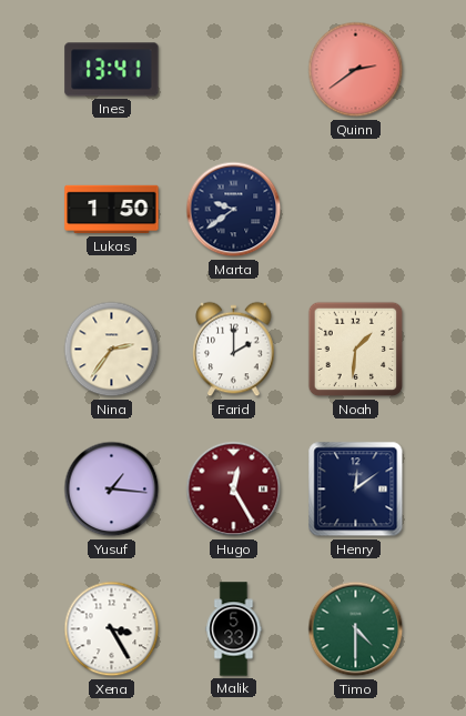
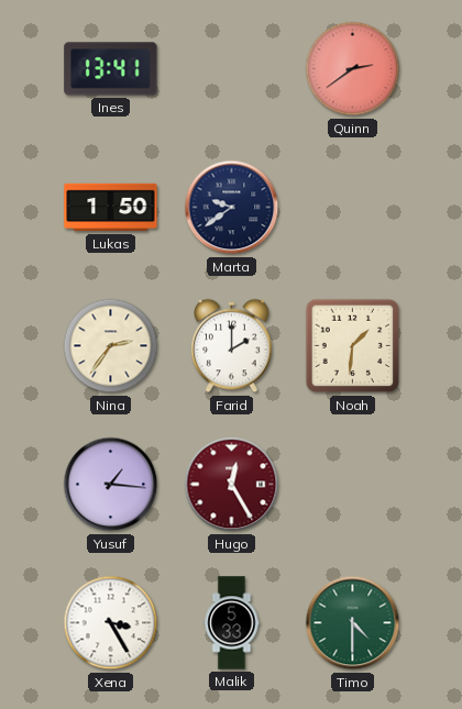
Henry: 12:09 -> none
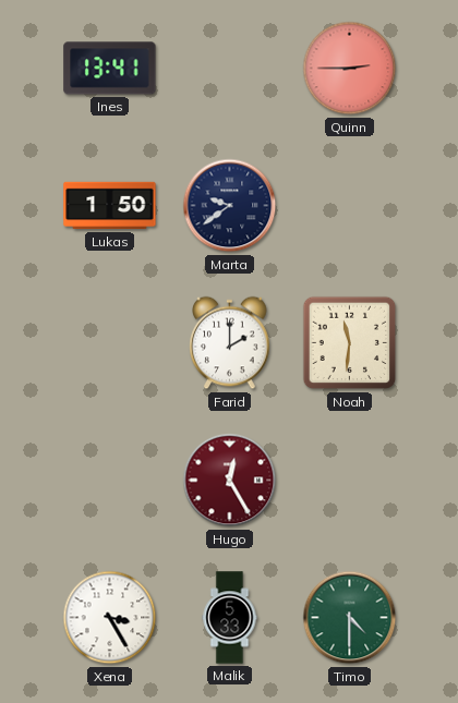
Quinn: 2:39 -> 2:45
Nina: 2:36 -> none
Noah: 1:31 -> 11:31
Yusuf: 1:16 -> none
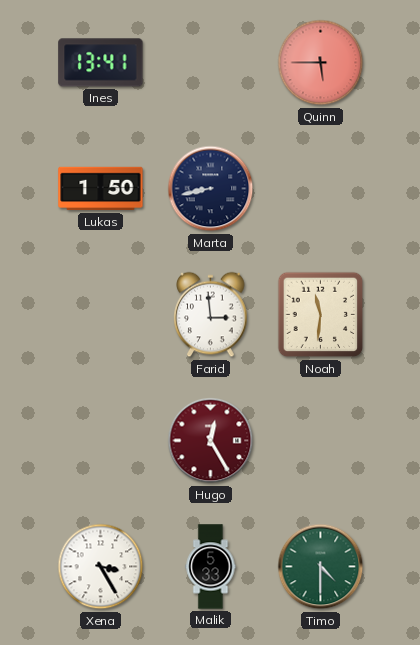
Quinn: 2:45 -> 5:45
Marta: 9:39 -> 8:43
Farid: 2:00 -> 2:59
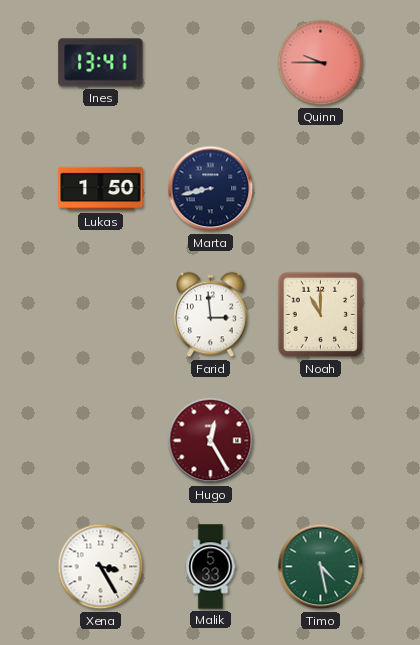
Quinn: 5:45 -> 9:45
Noah: 11:31 -> 11:00
Timo: 4:30 -> 4:28
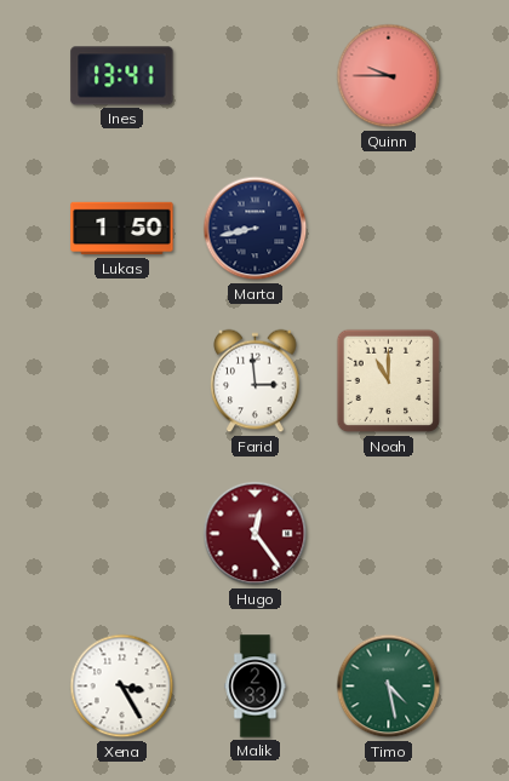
Hugo: 12:25 -> 12:24
Malik: 5:33 -> 2:33
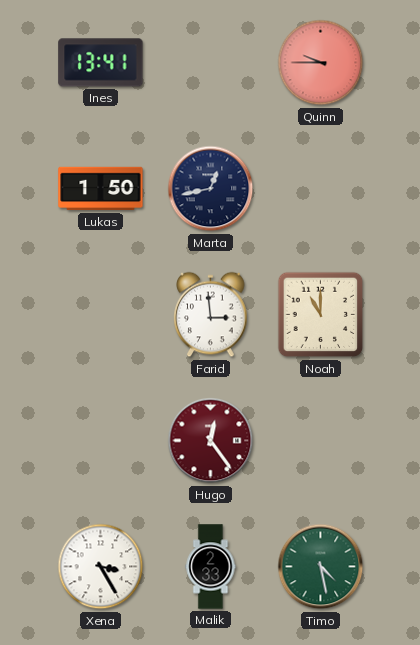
Marta: 8:43 -> 12:43
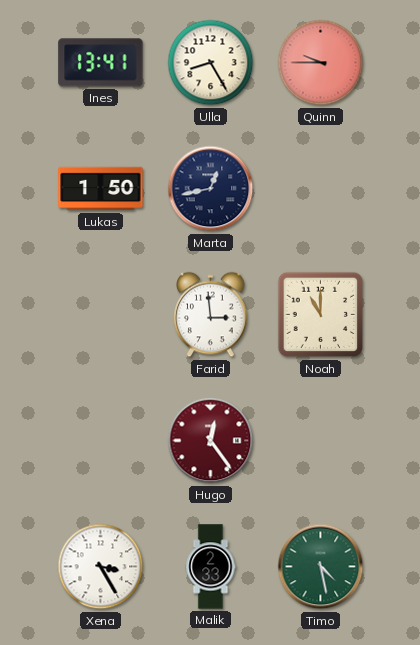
Ulla: none -> 8:25
